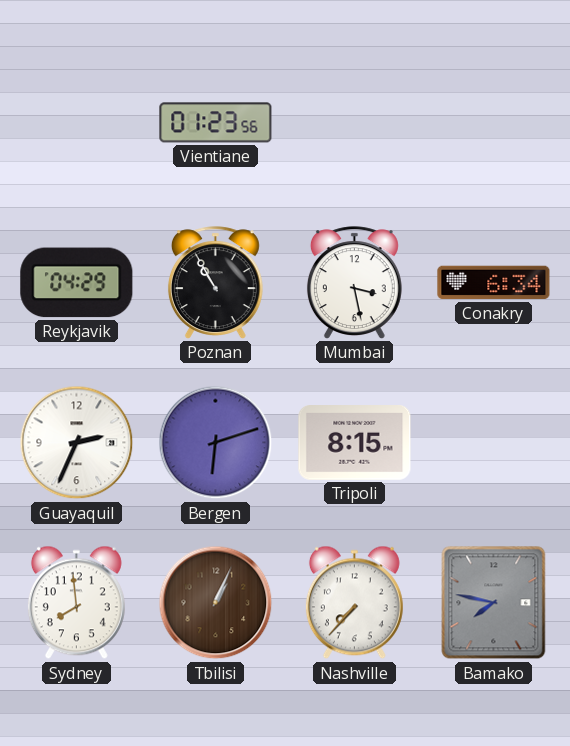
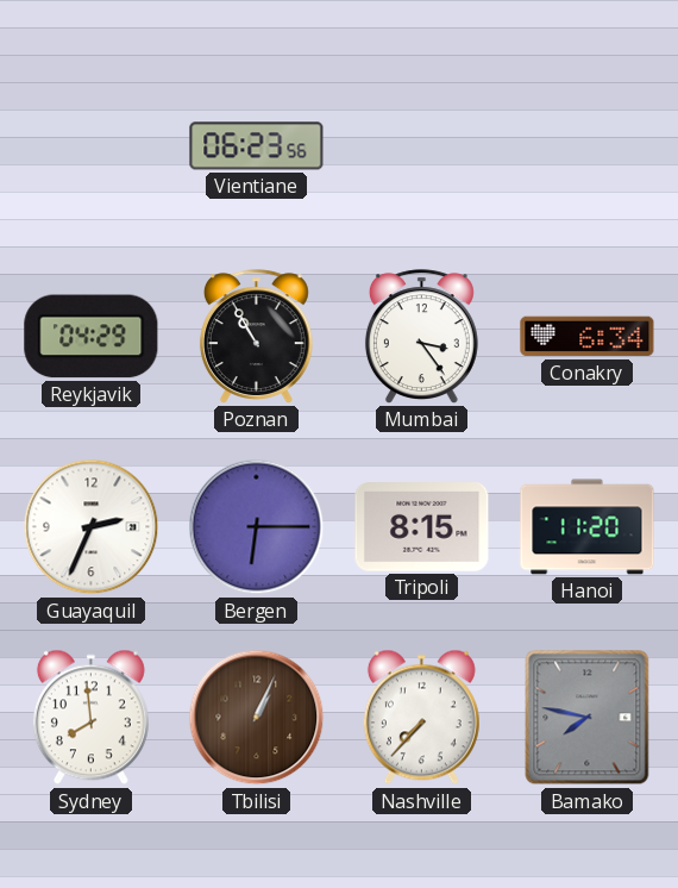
Vientiane: 01:23 -> 06:23
Mumbai: 3:28 -> 3:24
Bergen: 6:12 -> 6:15
Hanoi: none -> 11:20
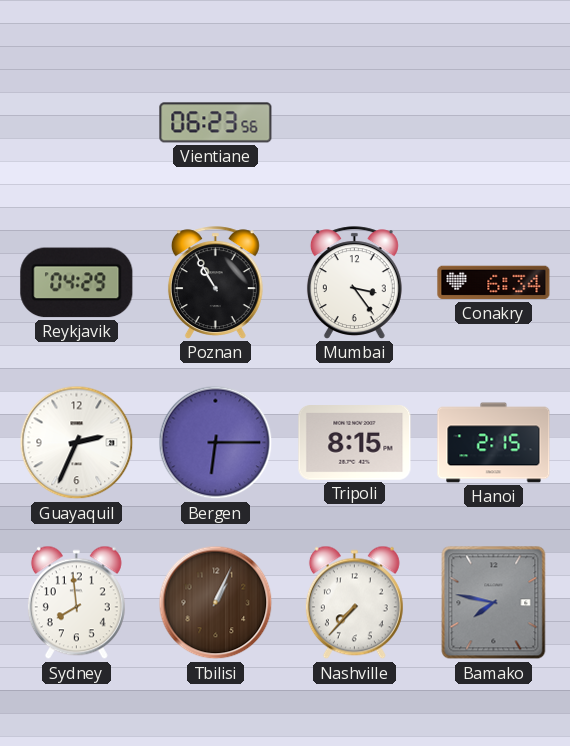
Hanoi: 11:20 -> 2:15
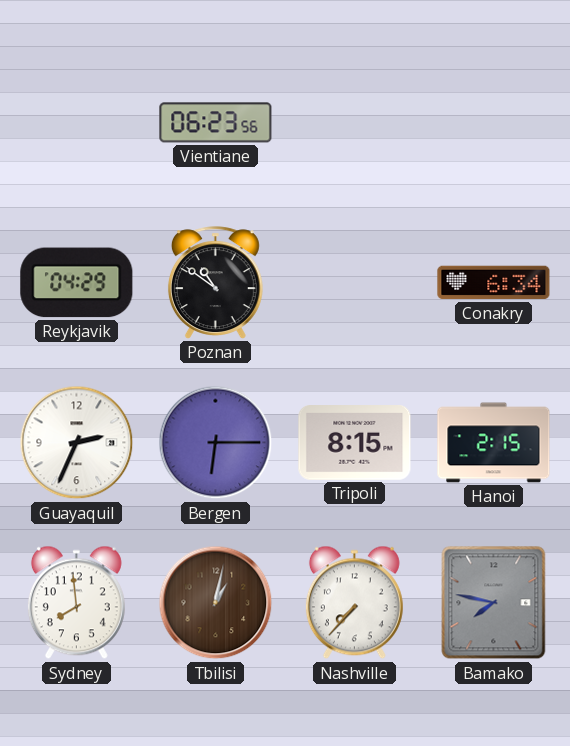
Poznan: 10:55 -> 10:51
Mumbai: 3:24 -> none
Tbilisi: 1:04 -> 1:02
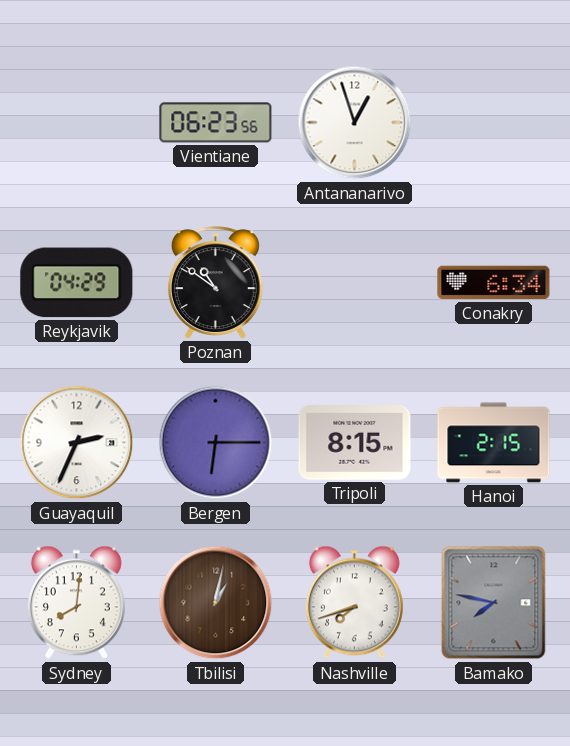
Antananarivo: none -> 12:57
Sydney: 7:59 -> 8:01
Nashville: 7:37 -> 7:42
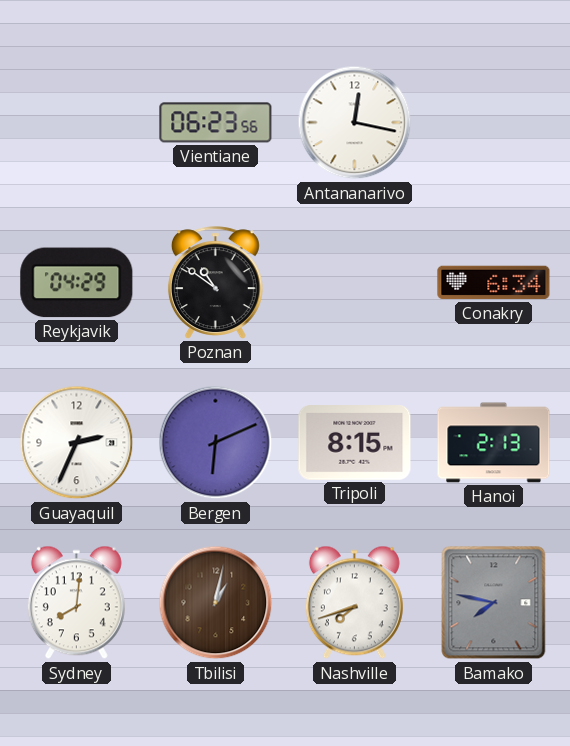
Antananarivo: 12:57 -> 12:17
Bergen: 6:15 -> 6:11
Hanoi: 2:15 -> 2:13
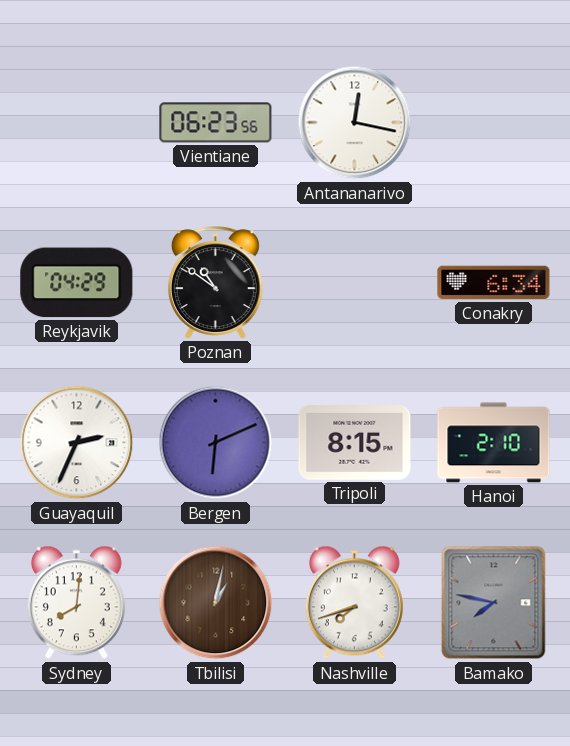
Hanoi: 2:13 -> 2:10
